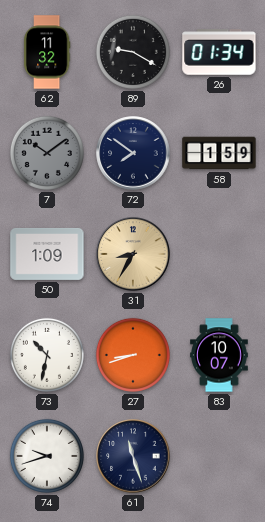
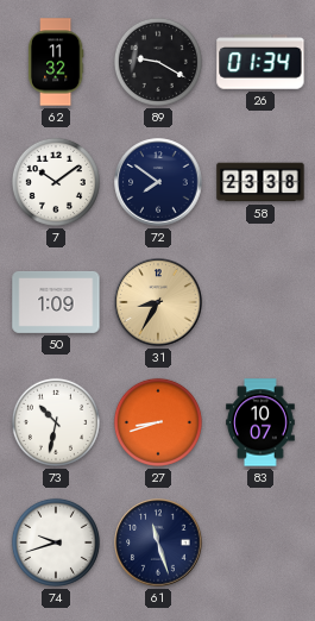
7 dial: grey -> white
58: 1:59 -> 23:38
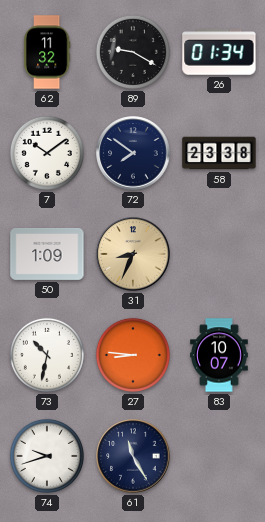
31: 8:35 -> 8:34
27: 8:42 -> 8:46
61: 11:27 -> 11:25
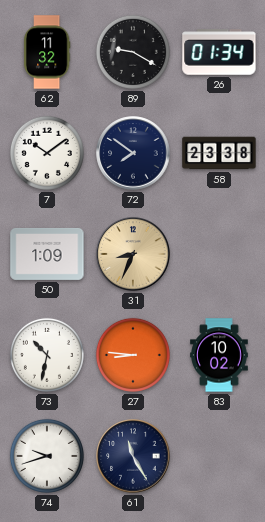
83: 10:07 -> 10:02
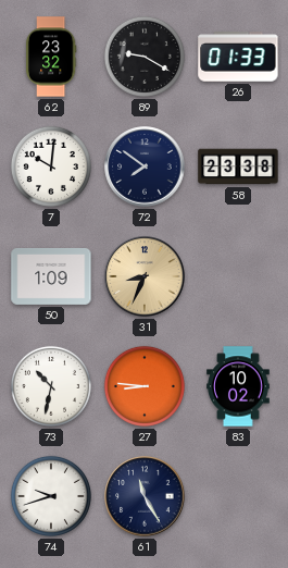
62: 11:32 -> 23:32
26: 01:34 -> 01:33
7: 10:09 -> 10:01
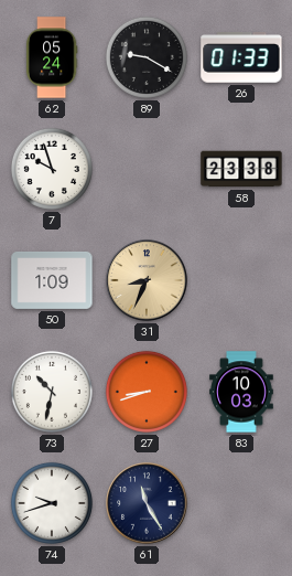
62: 23:32 -> 05:24
7: 10:01 -> 9:57
72: 7:51 -> none
27: 8:46 -> 8:42
83: 10:02 -> 10:03
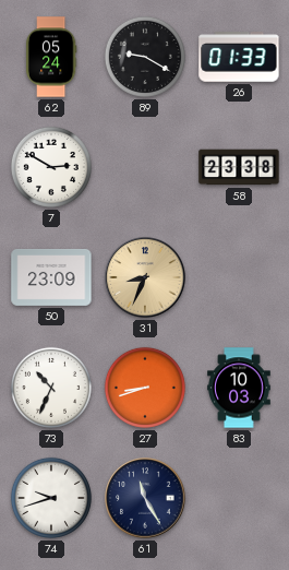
7: 9:57 -> 2:50
50: 1:09 -> 23:09
73: 10:32 -> 10:34
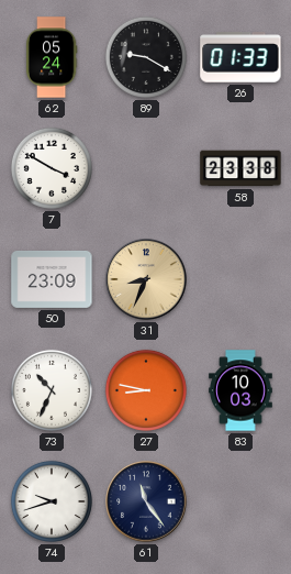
7: 2:50 -> 3:50
27: 8:42 -> 8:47
61: 11:25 -> 11:24
